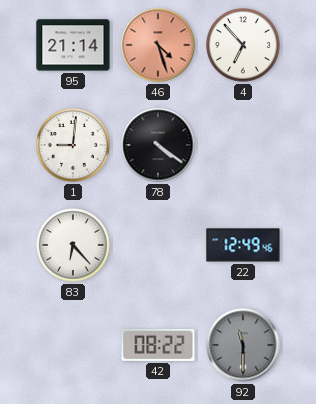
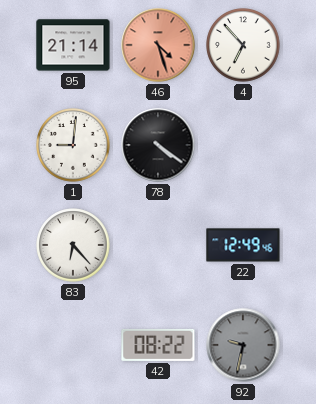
92: 11:30 -> 9:32
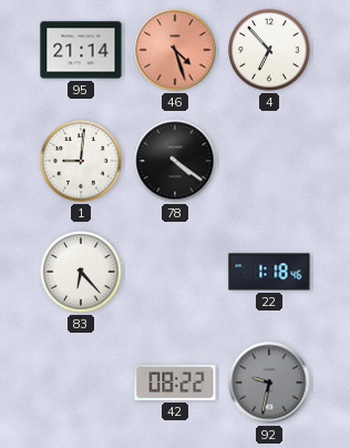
22: 12:49 -> 1:18
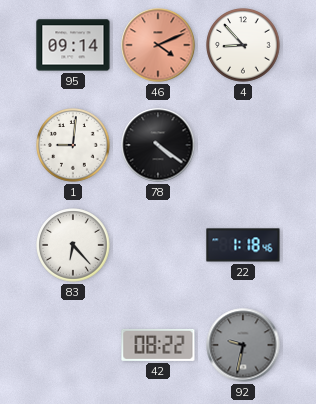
95: 21:14 -> 09:14
46: 4:27 -> 4:11
4: 6:53 -> 8:53
